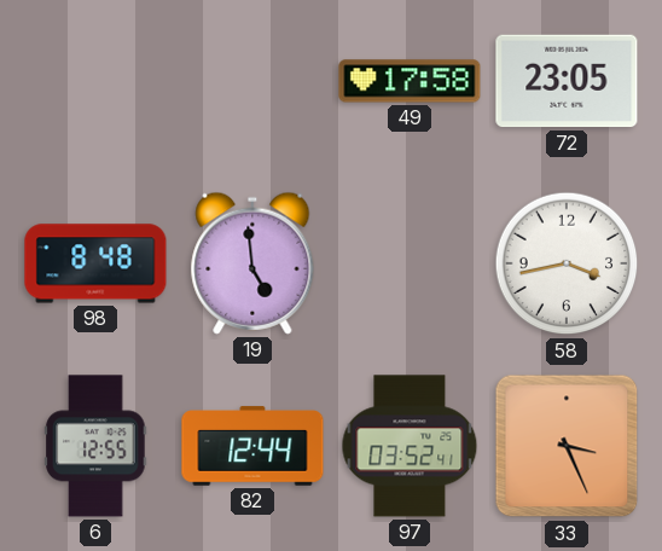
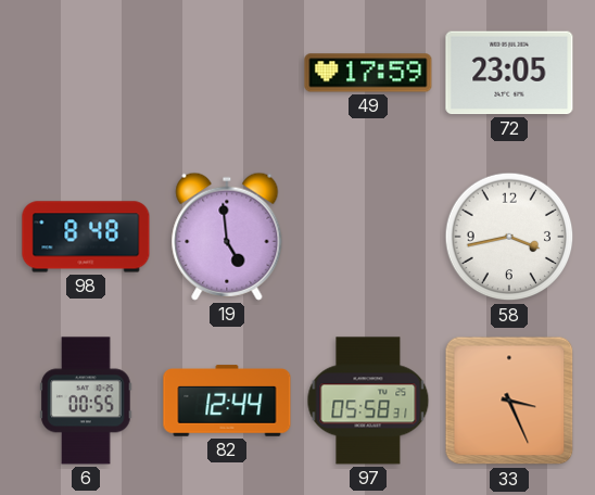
49: 17:58 -> 17:59
6: 12:55 -> 00:55
97: 03:52 -> 05:58
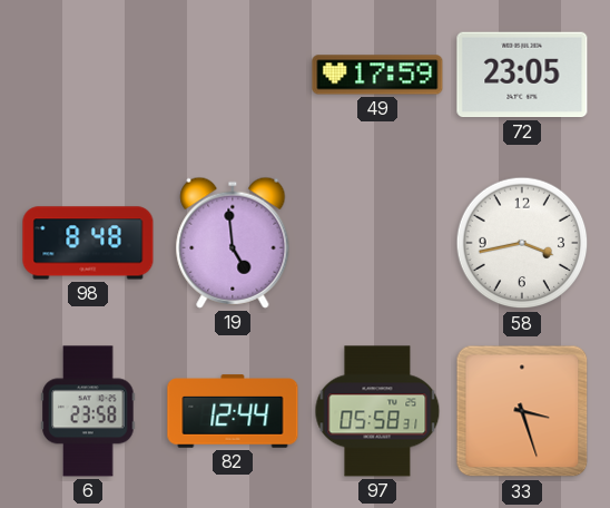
6: 00:55 -> 23:58
33: 3:26 -> 3:27
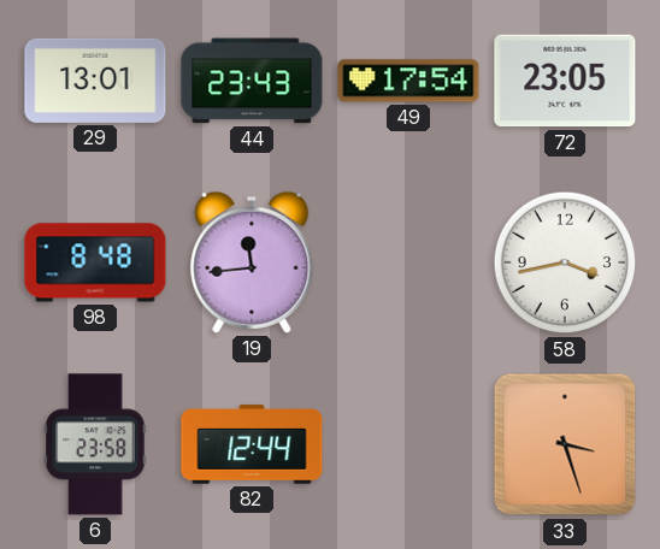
29: none -> 13:01
44: none -> 23:43
49: 17:59 -> 17:54
19: 4:59 -> 11:44
97: 05:58 -> none
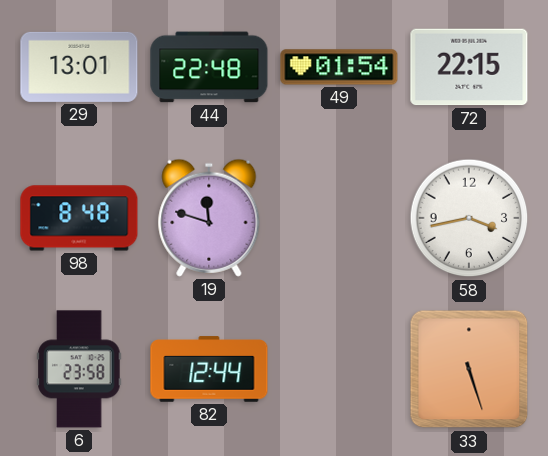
44: 23:43 -> 22:48
49: 17:54 -> 01:54
72: 23:05 -> 22:15
19: 11:44 -> 11:48
33: 3:27 -> 5:27
